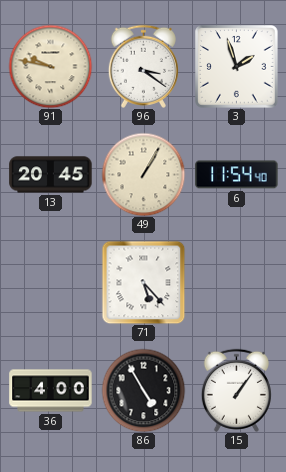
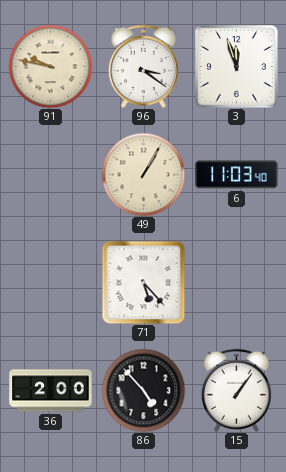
3: 1:57 -> 11:57
13: 20:45 -> none
6: 11:54 -> 11:03
36: 4:00 -> 2:00
86: 4:55 -> 4:53
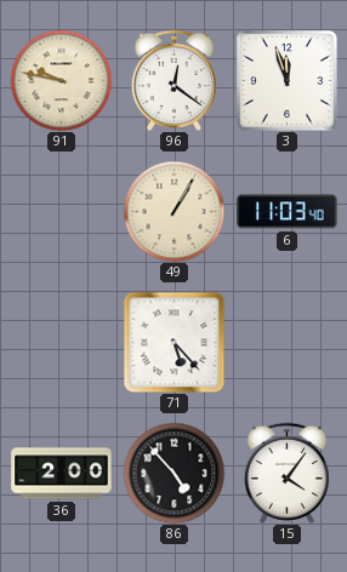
96: 3:21 -> 12:21
15: 1:06 -> 4:06
